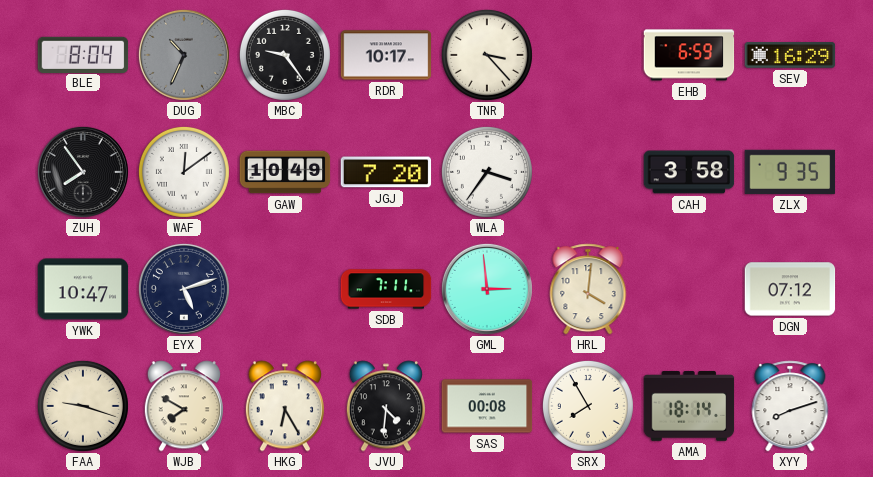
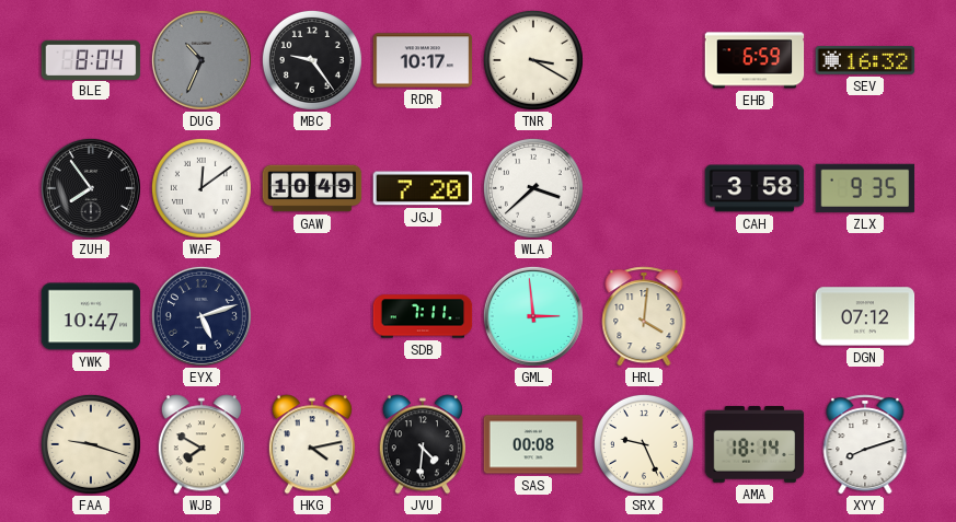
TNR: 3:23 -> 3:20
SEV: 16:29 -> 16:32
WLA: 3:36 -> 3:38
HKG: 6:25 -> 4:13
SRX: 7:55 -> 9:26
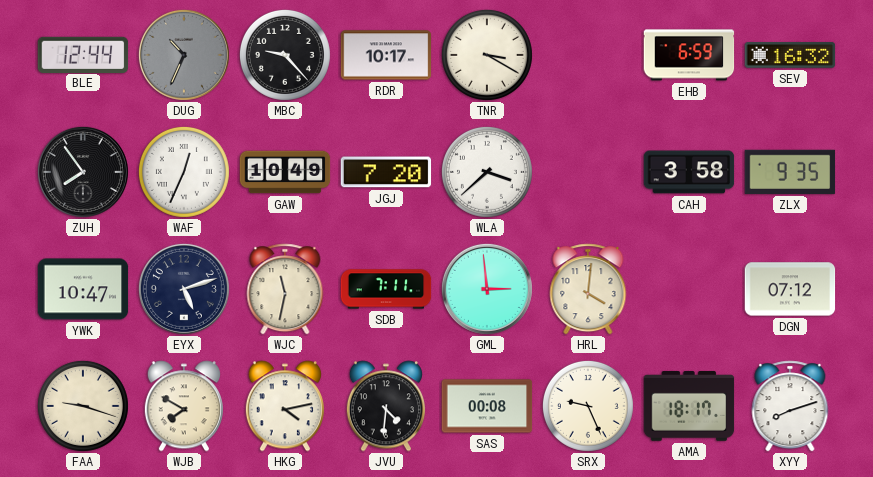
BLE: 8:04 -> 12:44
MBC: 9:24 -> 9:23
WAF: 12:09 -> 12:34
WJC: none -> 11:32
AMA: 18:14 -> 18:17
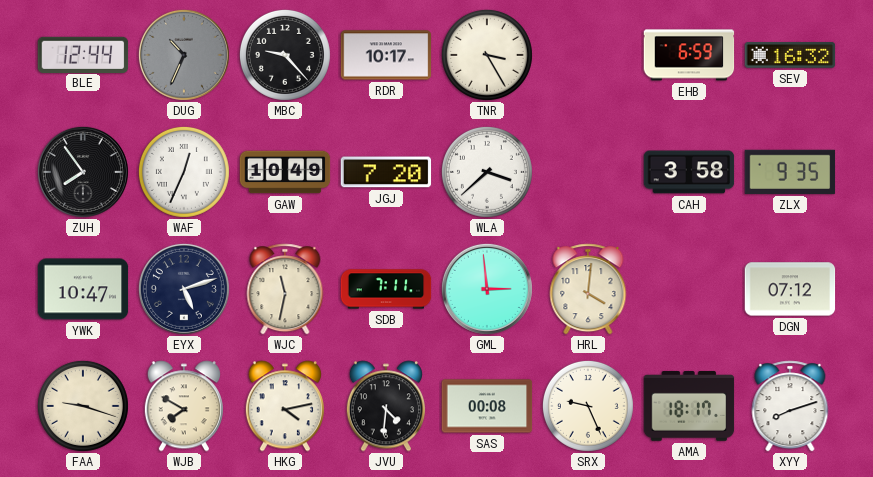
TNR: 3:20 -> 3:25
